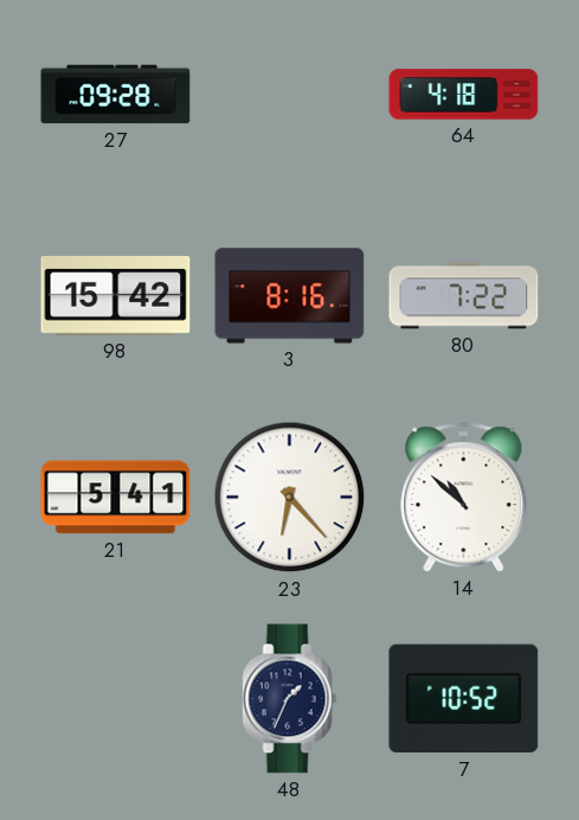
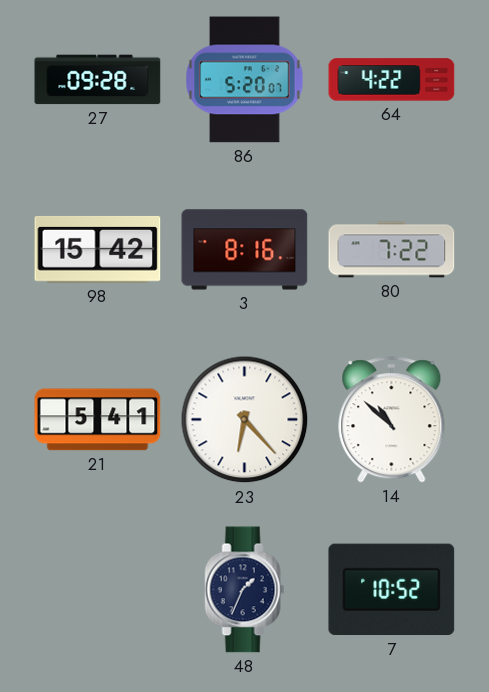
86: none -> 5:20
64: 4:18 -> 4:22
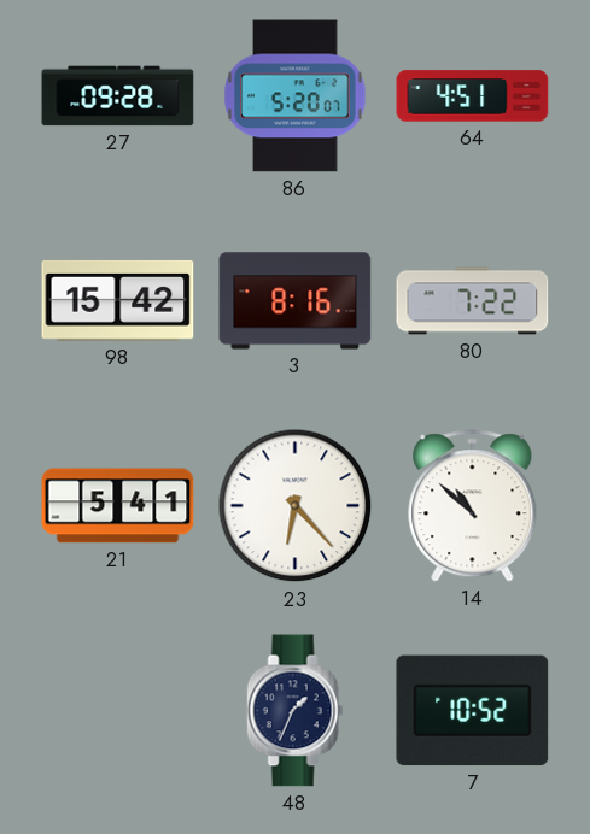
64: 4:22 -> 4:51
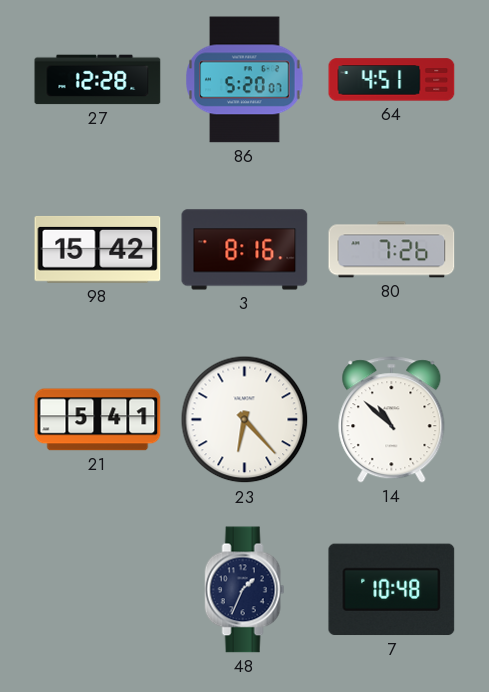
27: 09:28 -> 12:28
80: 7:22 -> 7:26
7: 10:52 -> 10:48
